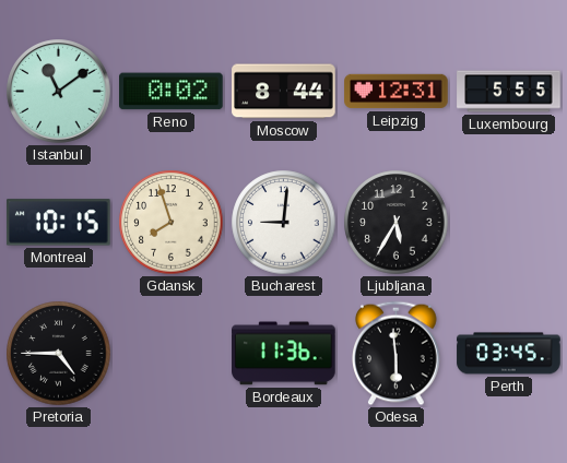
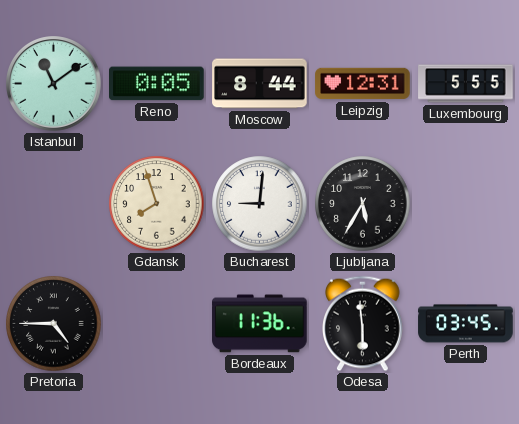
Reno: 0:02 -> 0:05
Montreal: 10:15 -> none
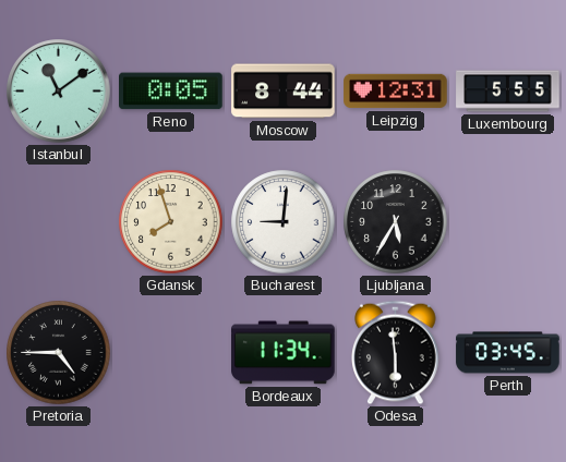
Bordeaux: 11:36 -> 11:34
